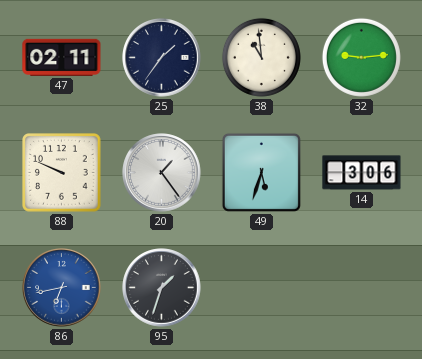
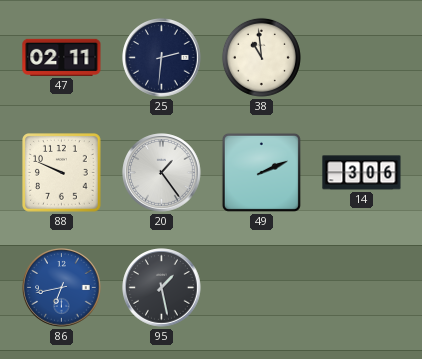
25: 1:36 -> 2:31
32: 9:14 -> none
49: 5:33 -> 2:11
95: 1:33 -> 1:28
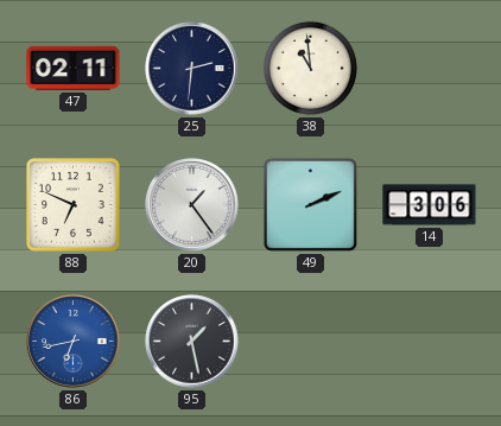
88: 9:49 -> 6:49
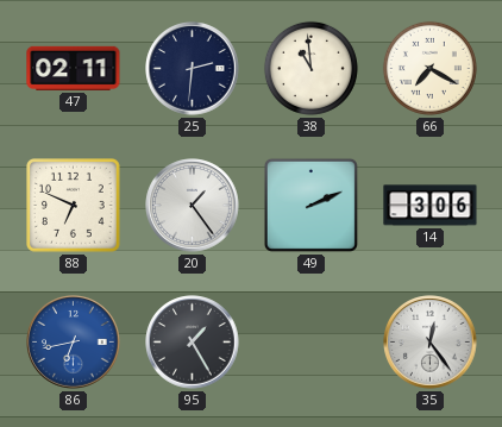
66: none -> 7:20
95: 1:28 -> 1:25
35: none -> 12:24
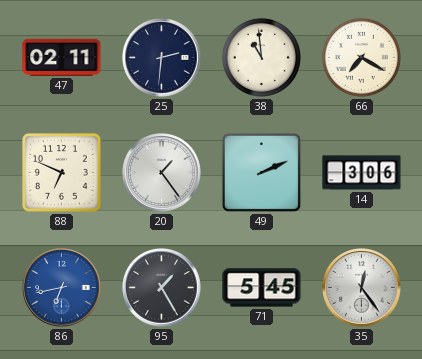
71: none -> 5:45
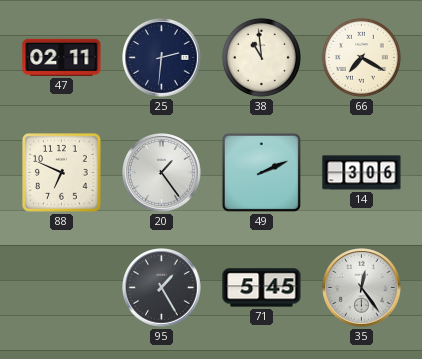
86: 6:43 -> none
